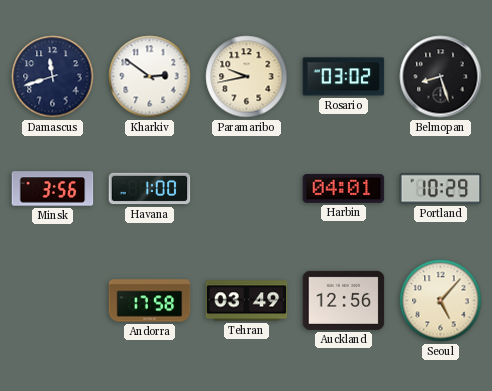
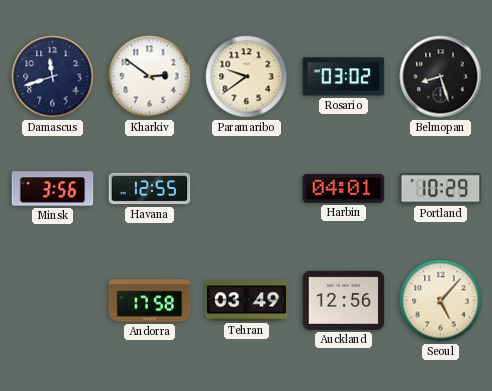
Paramaribo: 9:43 -> 9:39
Havana: 1:00 -> 12:55
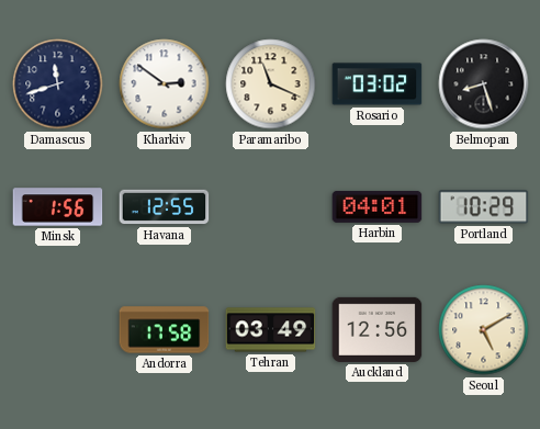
Paramaribo: 9:39 -> 11:19
Minsk: 3:56 -> 1:56
Seoul: 5:07 -> 5:10
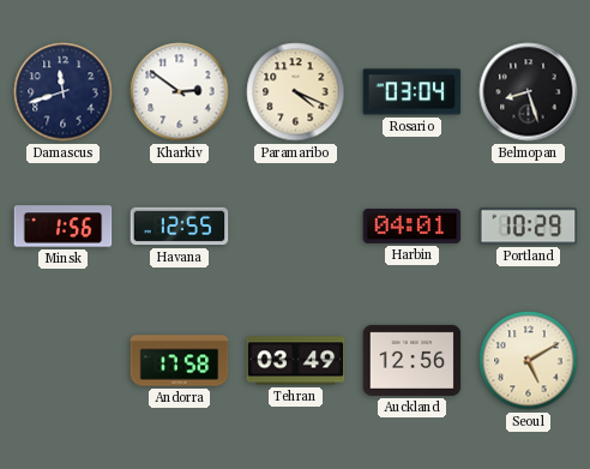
Paramaribo: 11:19 -> 4:19
Rosario: 03:02 -> 03:04
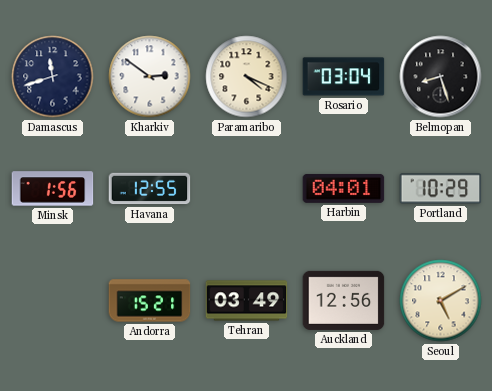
Andorra: 17:58 -> 15:21
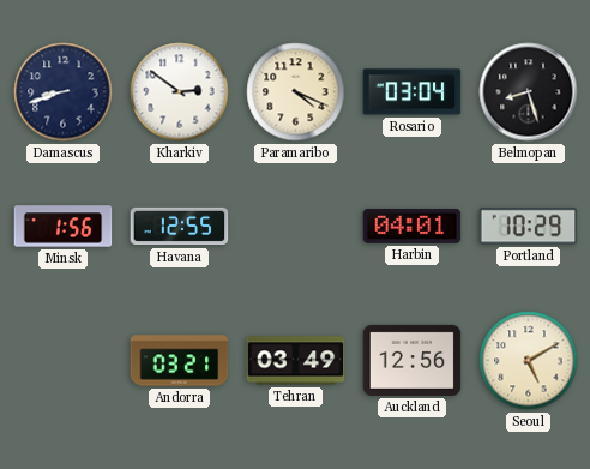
Damascus: 11:42 -> 8:42
Andorra: 15:21 -> 03:21
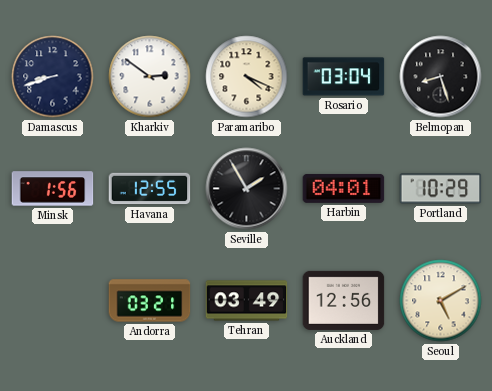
Seville: none -> 1:55
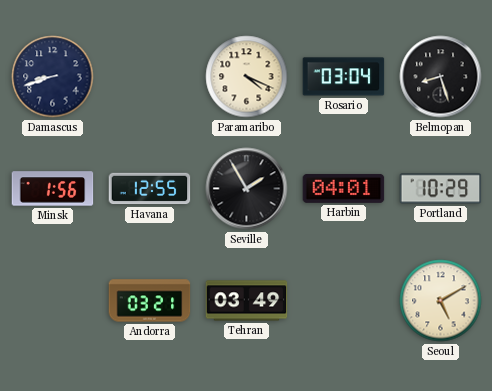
Kharkiv: 2:51 -> none
Auckland: 12:56 -> none
